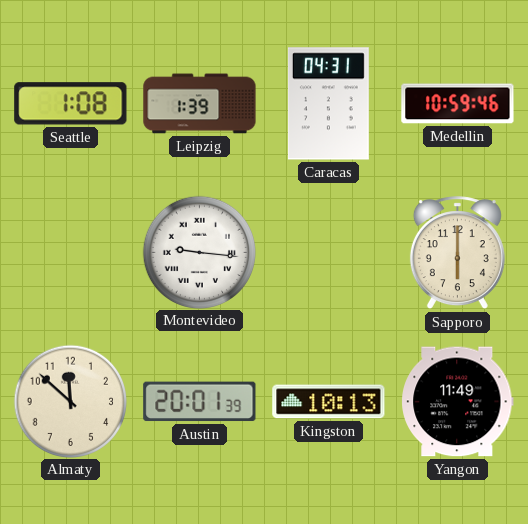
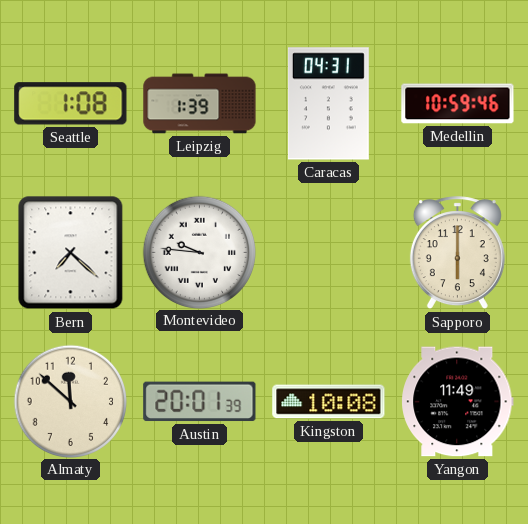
Bern: none -> 7:22
Montevideo: 9:16 -> 9:46
Kingston: 10:13 -> 10:08
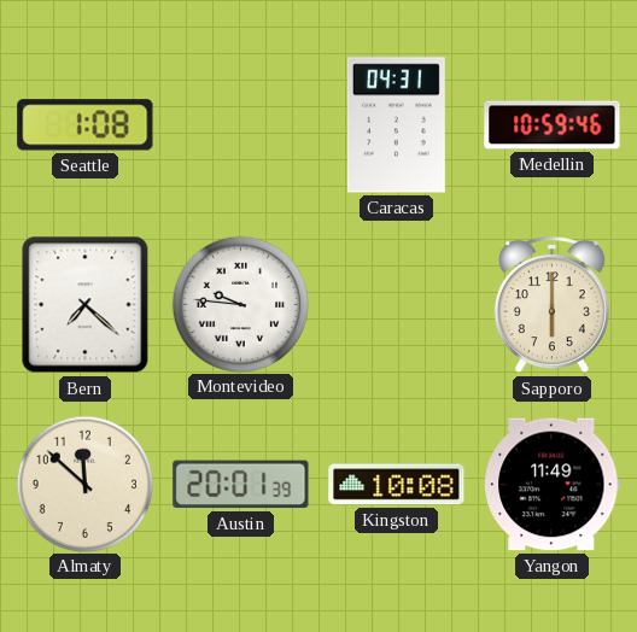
Leipzig: 1:39 -> none
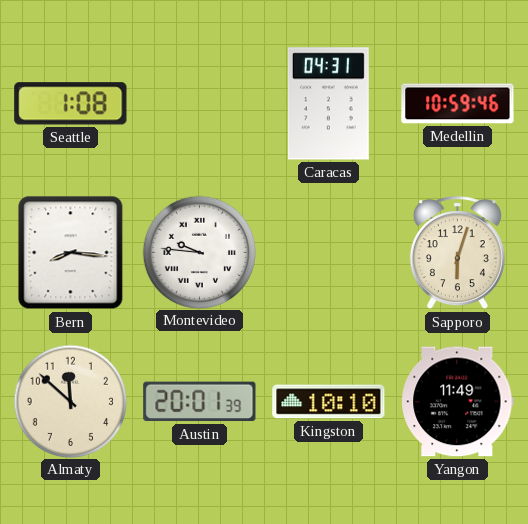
Bern: 7:22 -> 8:16
Sapporo: 6:00 -> 6:03
Kingston: 10:08 -> 10:10
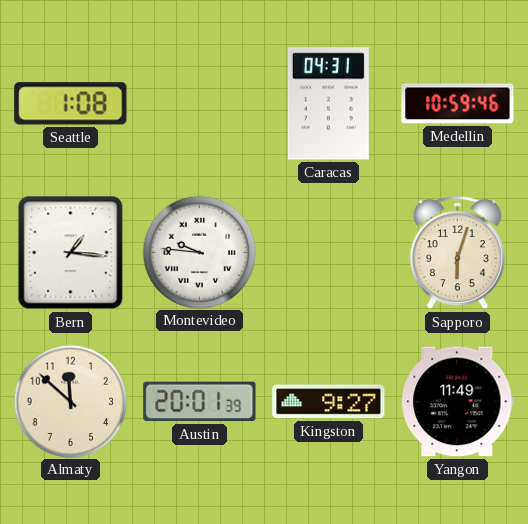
Bern: 8:16 -> 1:16
Kingston: 10:10 -> 9:27
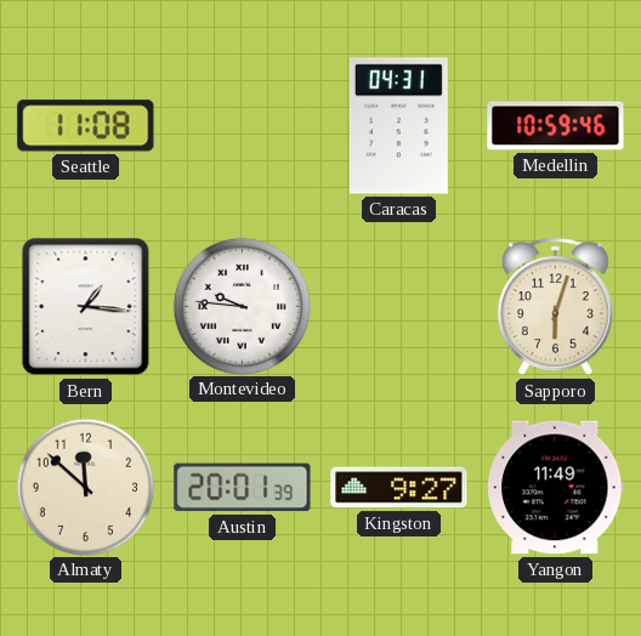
Seattle: 1:08 -> 11:08
